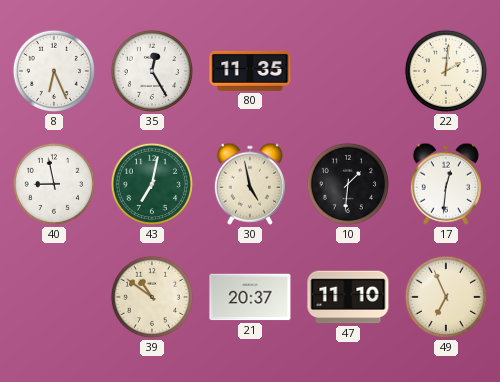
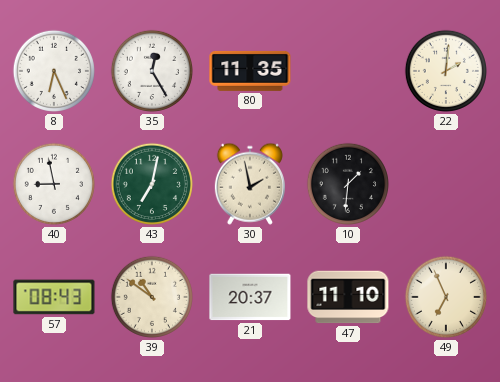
30: 4:58 -> 1:58
17: 12:31 -> none
57: none -> 08:43
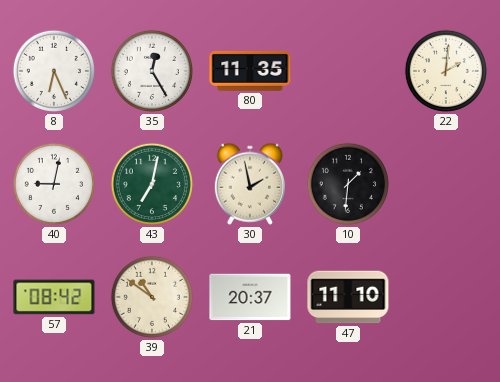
40: 8:58 -> 9:02
57: 08:43 -> 08:42
49: 6:56 -> none
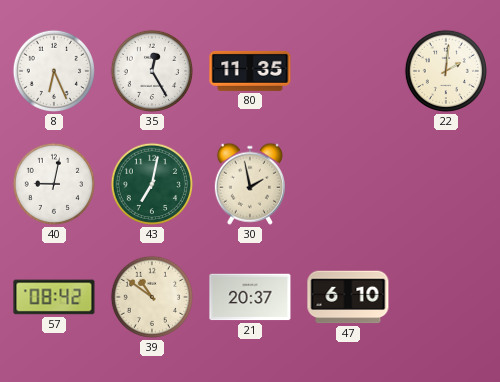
10: 1:31 -> none
47: 11:10 -> 6:10
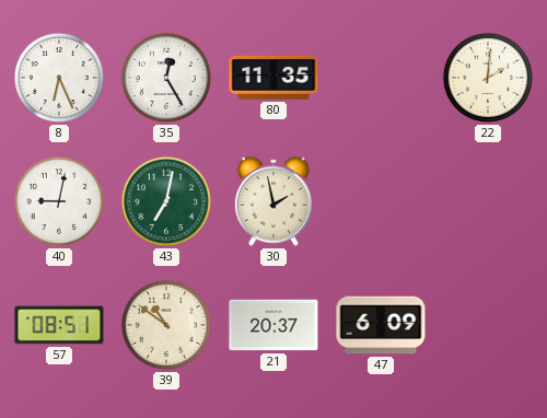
57: 08:42 -> 08:51
47: 6:10 -> 6:09
